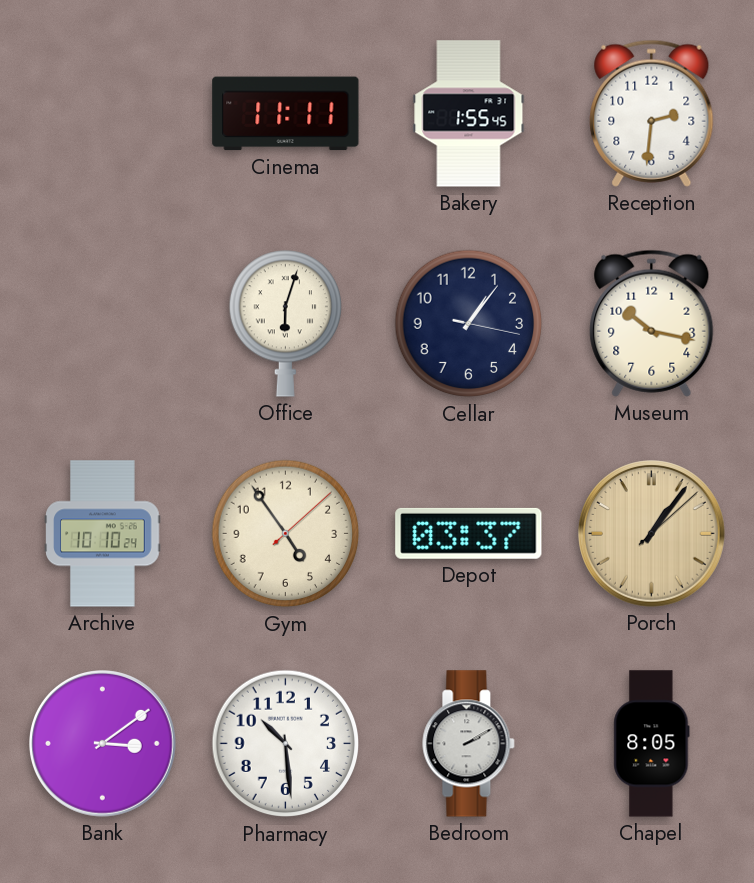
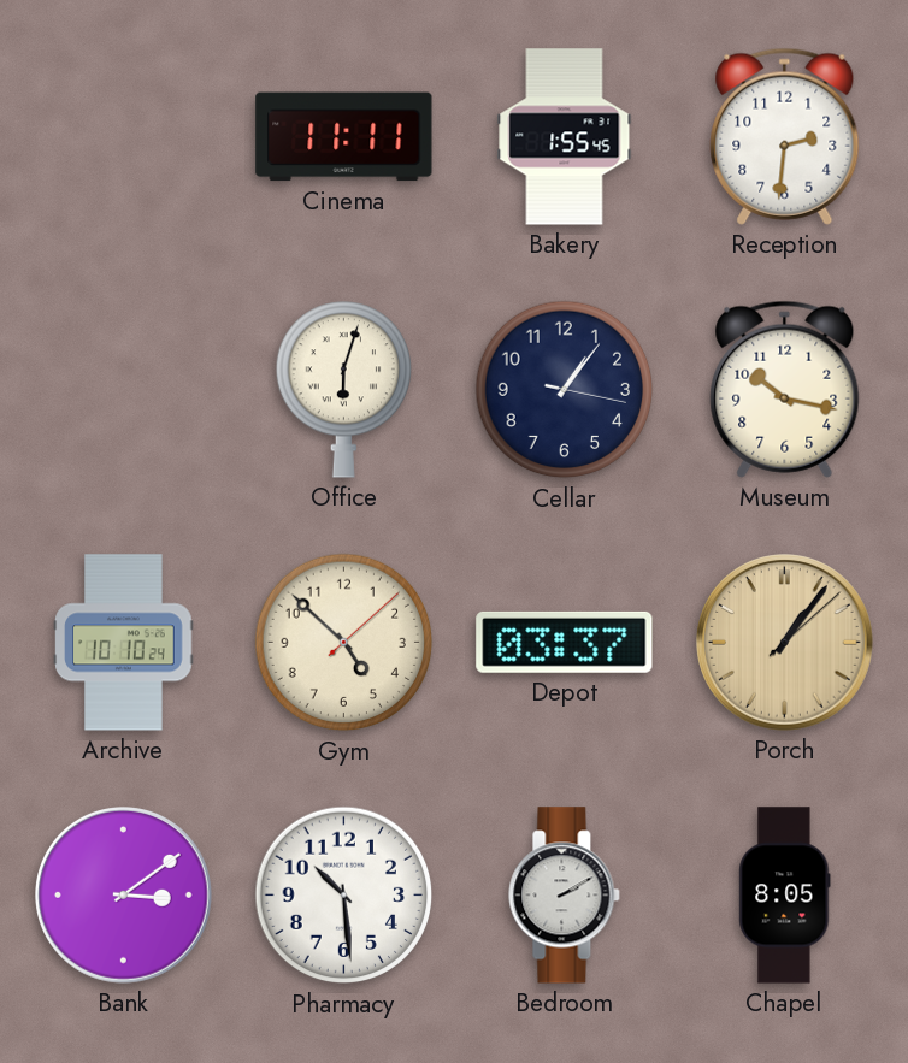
Gym: 4:54 -> 4:52
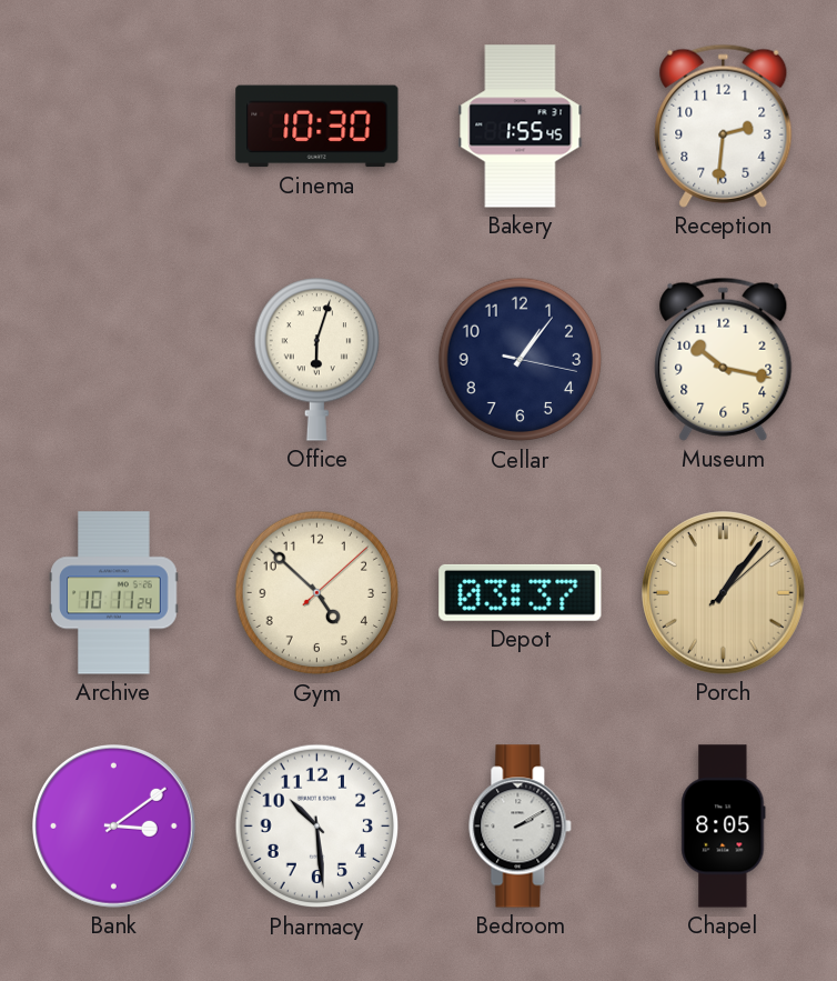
Cinema: 11:11 -> 10:30
Archive: 10:10 -> 10:11
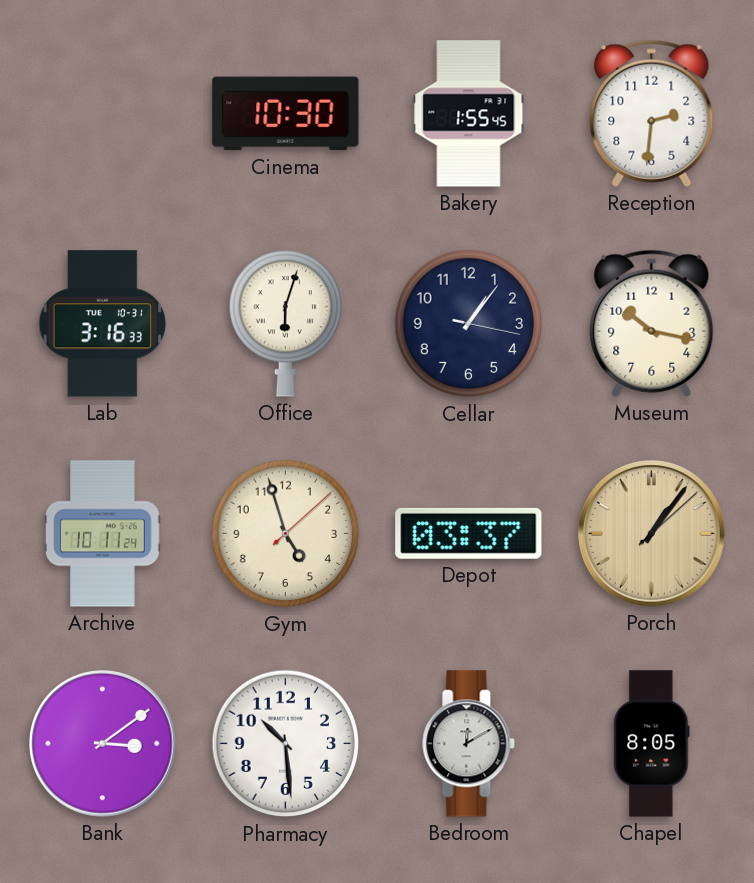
Lab: none -> 3:16
Gym: 4:52 -> 4:57
Bedroom: 2:10 -> 12:10
